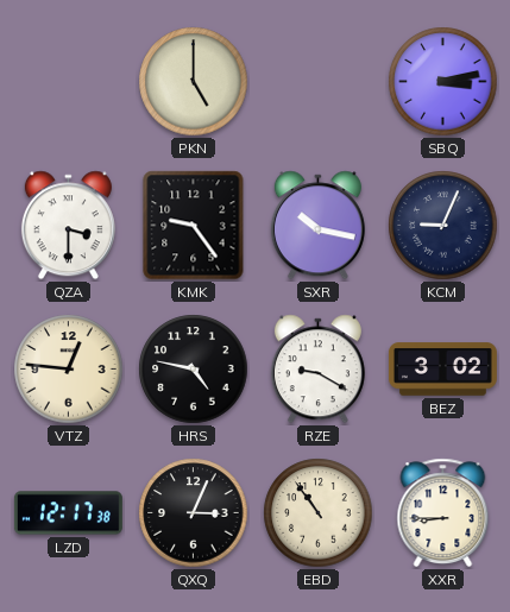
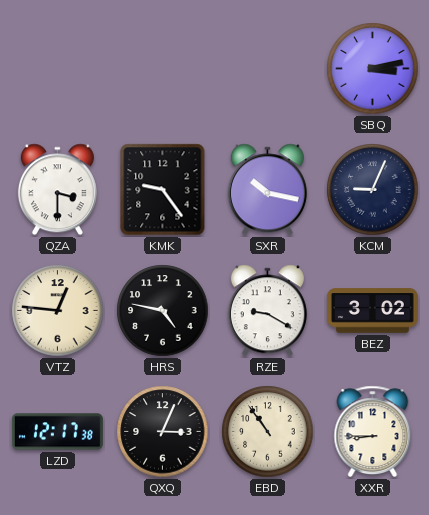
PKN: 5:00 -> none
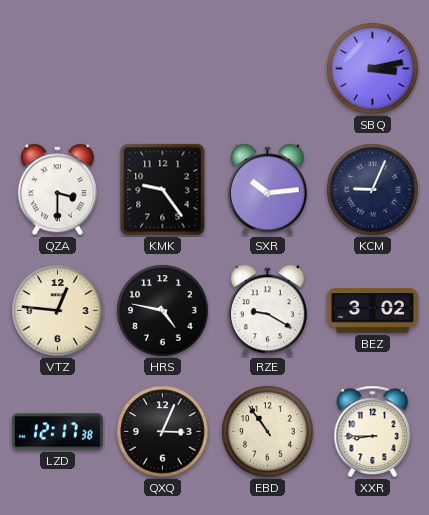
SXR: 10:17 -> 10:14
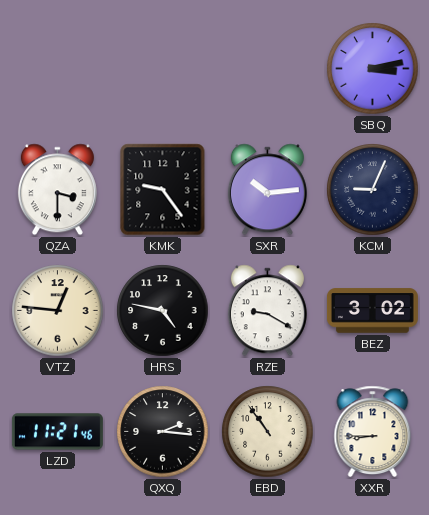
LZD: 12:17 -> 11:21
QXQ: 3:04 -> 2:16
